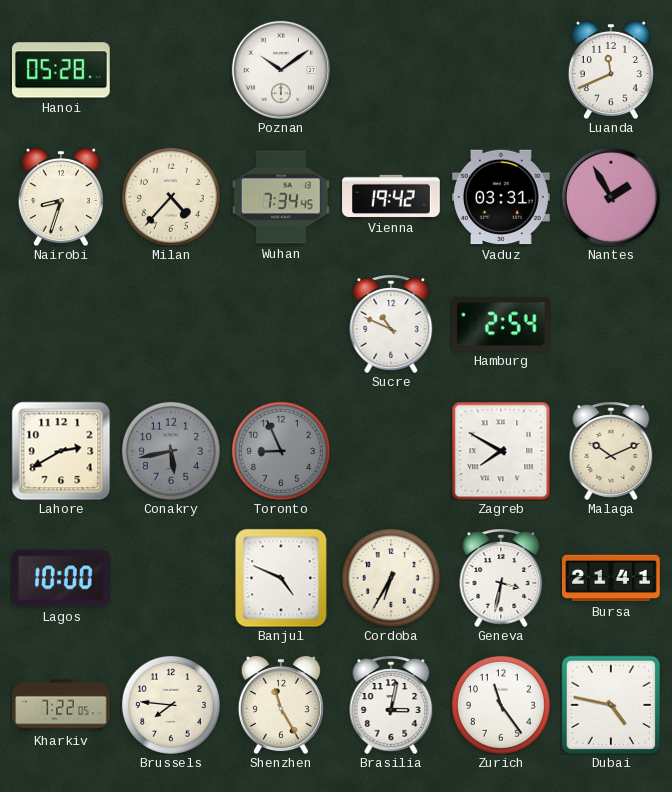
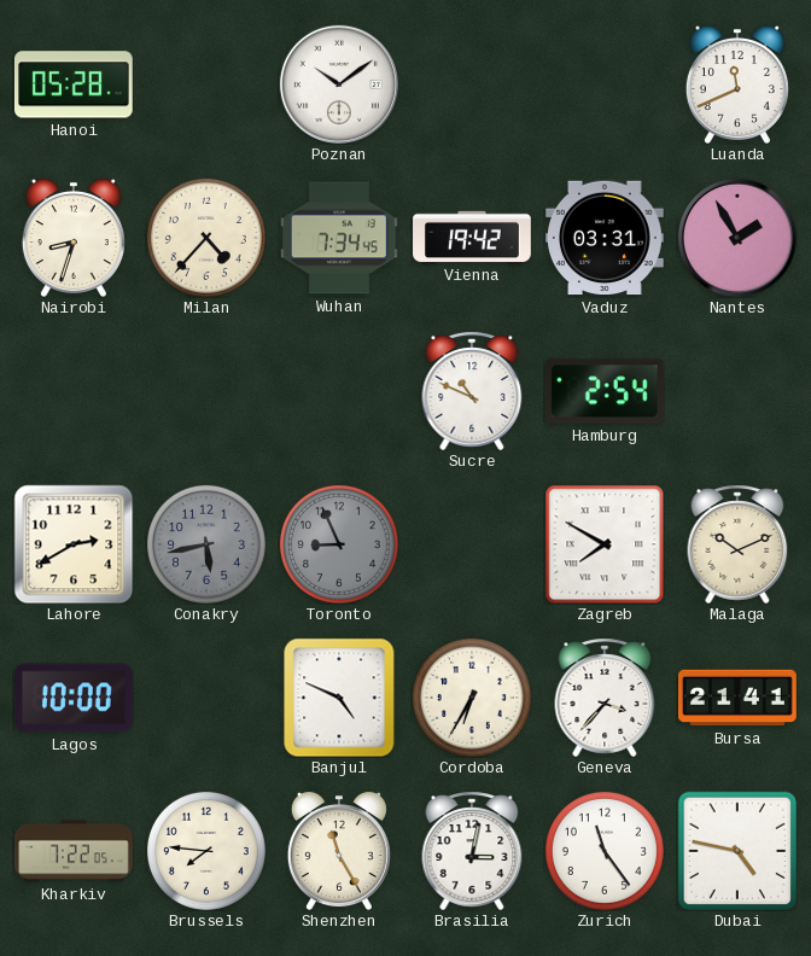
Geneva: 3:32 -> 3:37
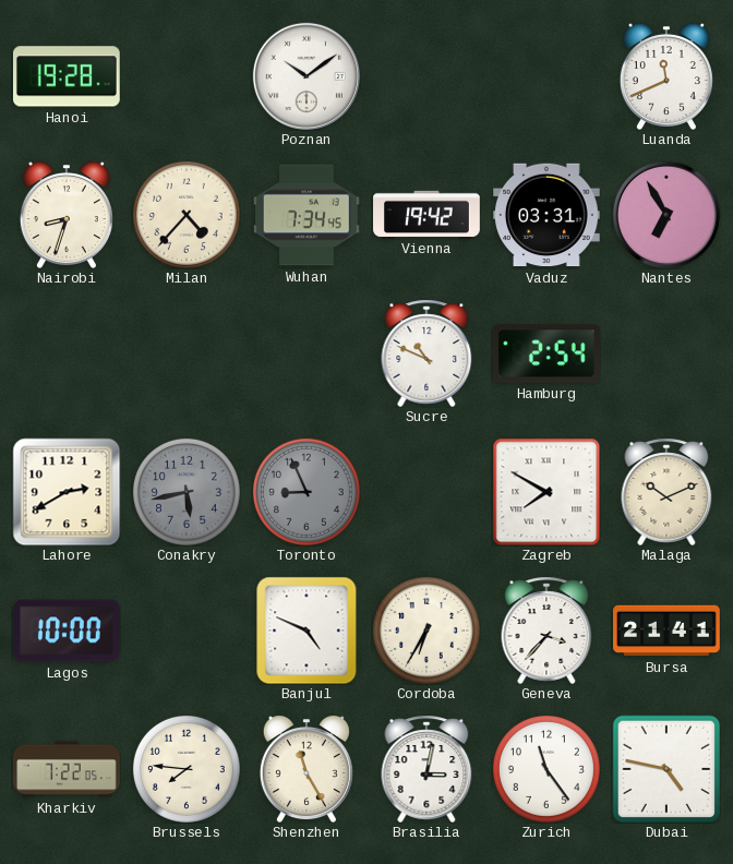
Hanoi: 05:28 -> 19:28
Nantes: 1:55 -> 6:55
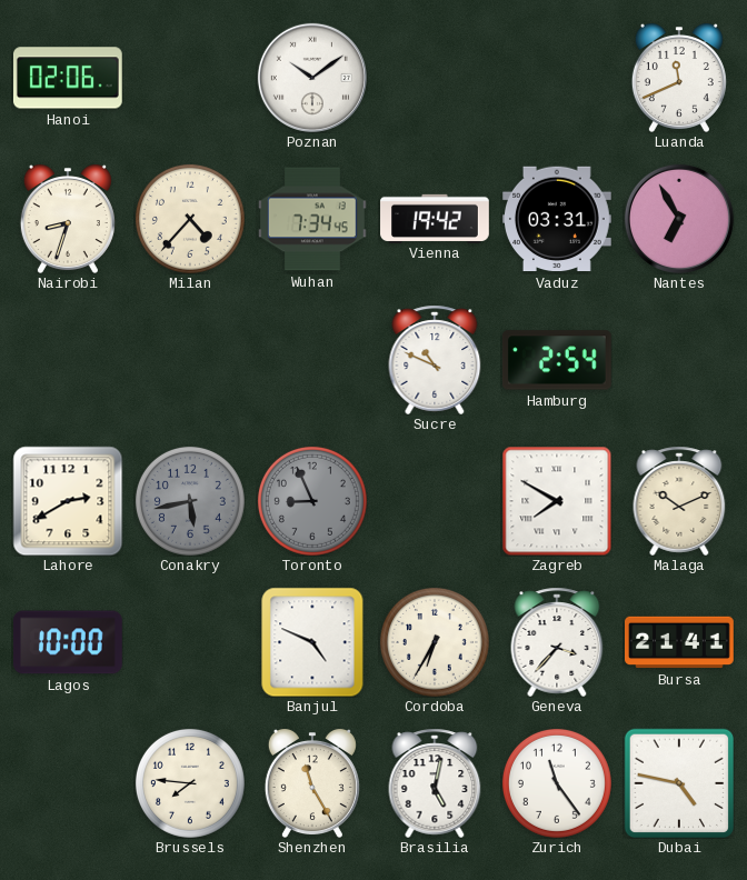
Hanoi: 19:28 -> 02:06
Kharkiv: 7:22 -> none
Brasilia: 3:02 -> 5:02
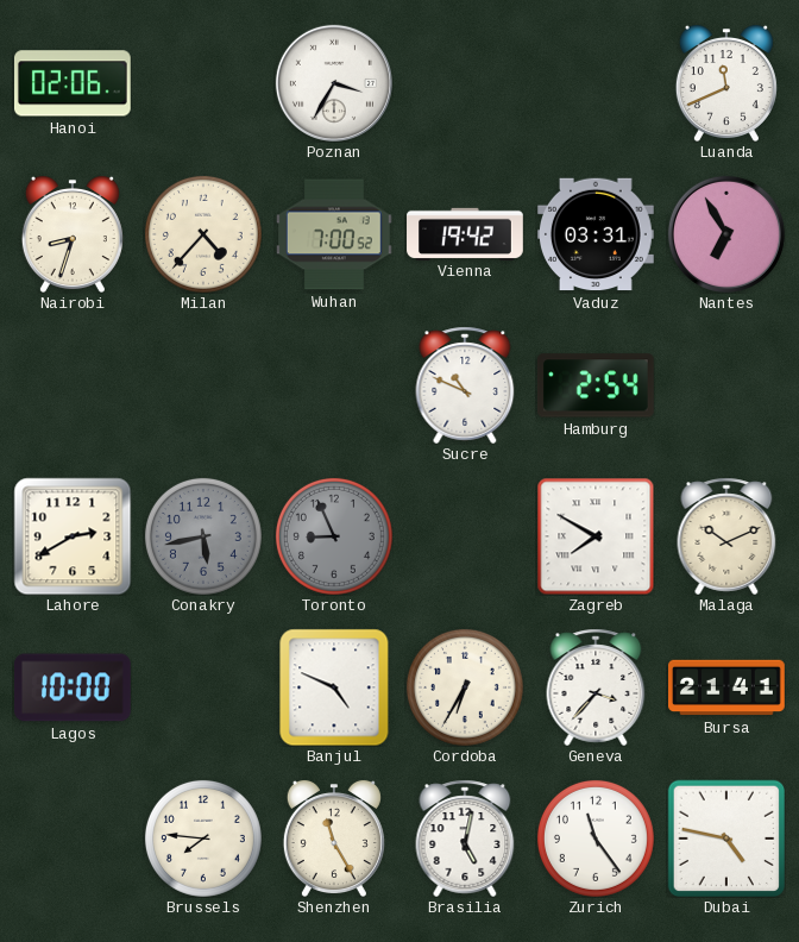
Poznan: 10:09 -> 3:35
Wuhan: 7:34 -> 7:00
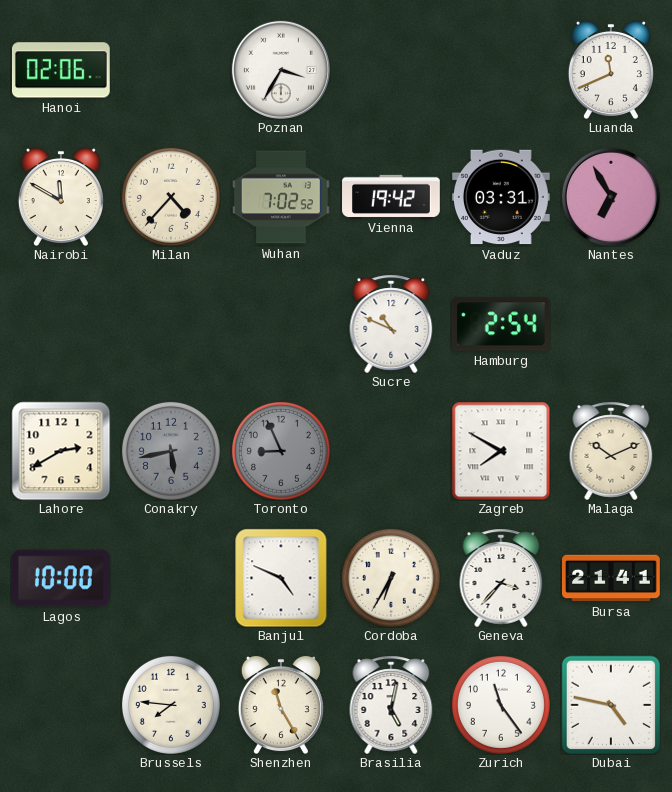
Nairobi: 8:33 -> 11:50
Wuhan: 7:00 -> 7:02
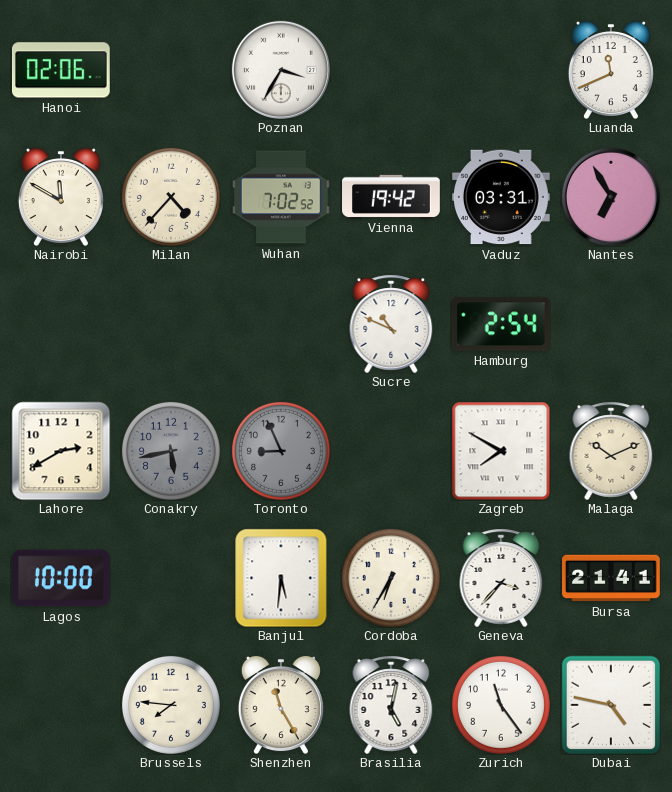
Banjul: 4:49 -> 5:31
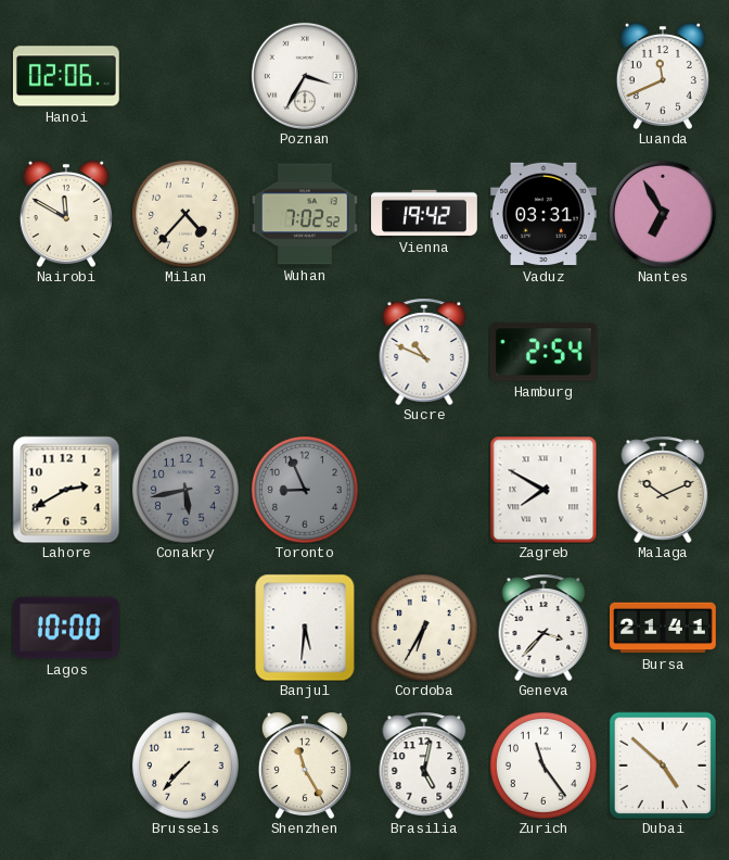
Brussels: 7:46 -> 7:37
Dubai: 4:47 -> 4:52
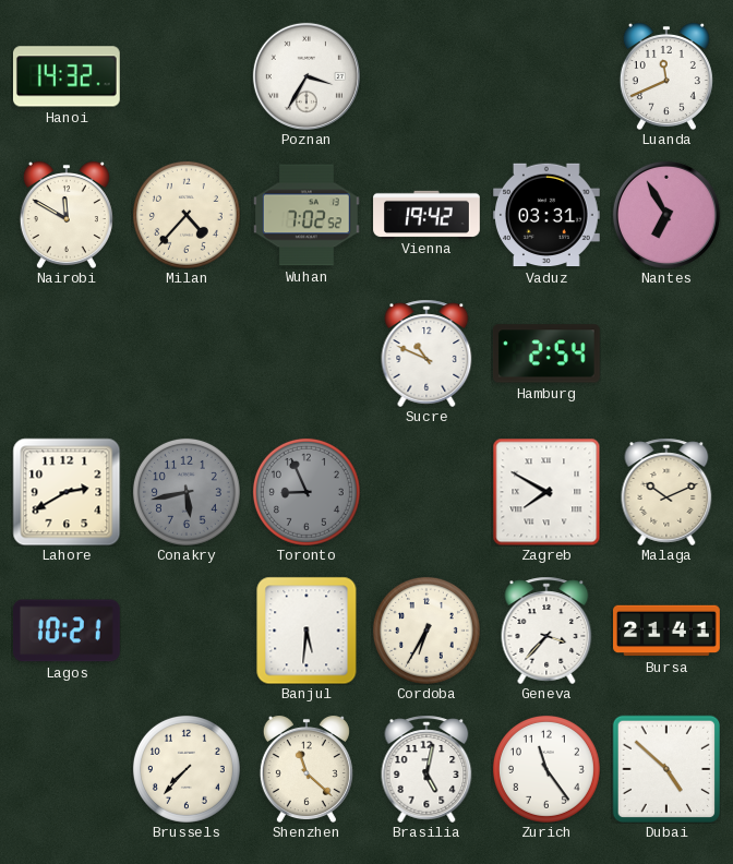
Hanoi: 02:06 -> 14:32
Lagos: 10:00 -> 10:21
Shenzhen: 11:25 -> 11:22
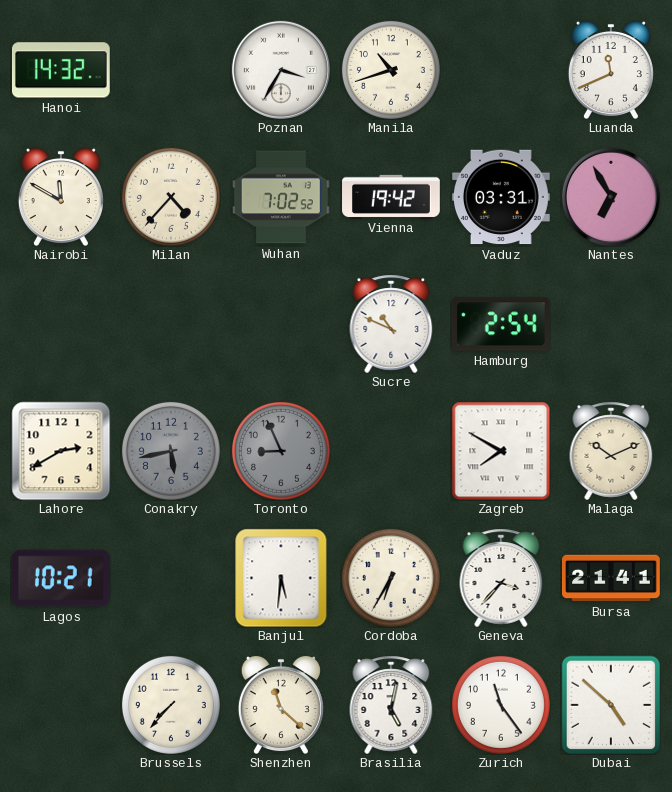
Manila: none -> 10:42
